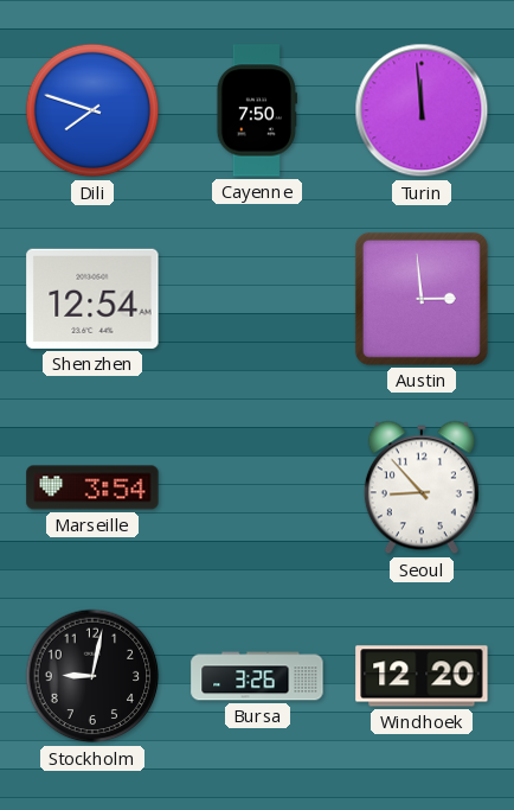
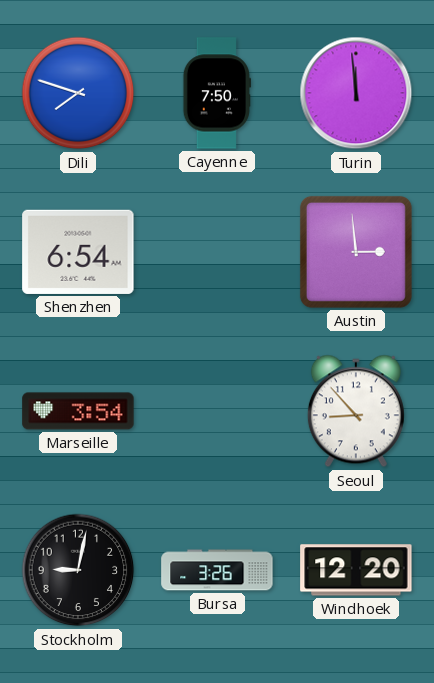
Shenzhen: 12:54 -> 6:54
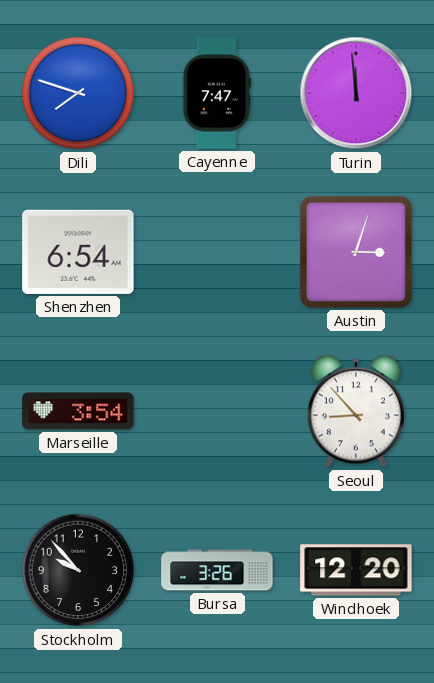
Cayenne: 7:50 -> 7:47
Austin: 2:59 -> 3:03
Stockholm: 9:02 -> 9:53
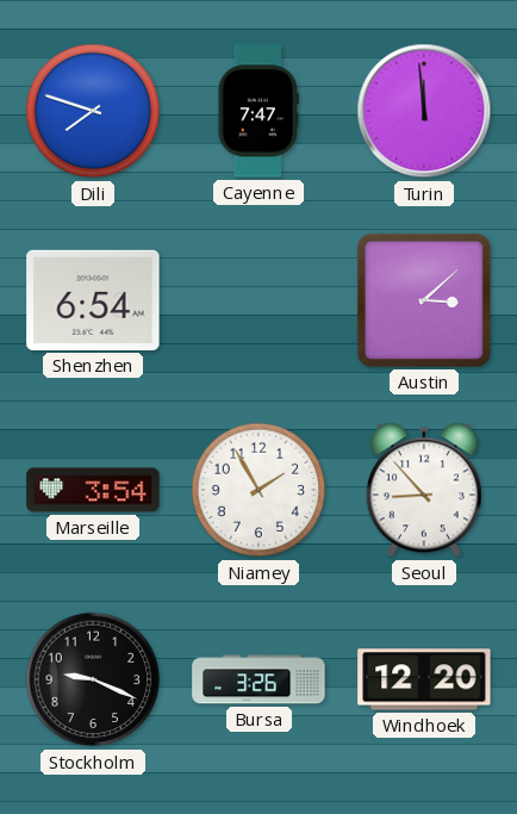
Austin: 3:03 -> 3:08
Niamey: none -> 1:55
Stockholm: 9:53 -> 9:19
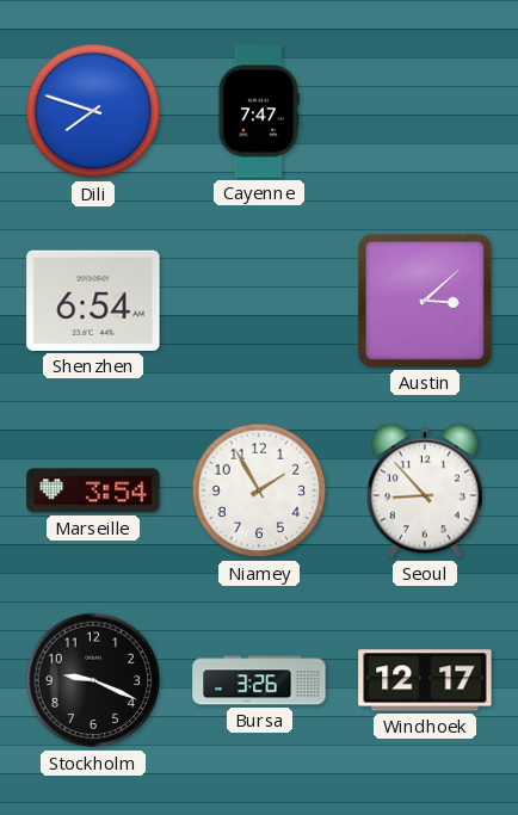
Turin: 11:59 -> none
Windhoek: 12:20 -> 12:17
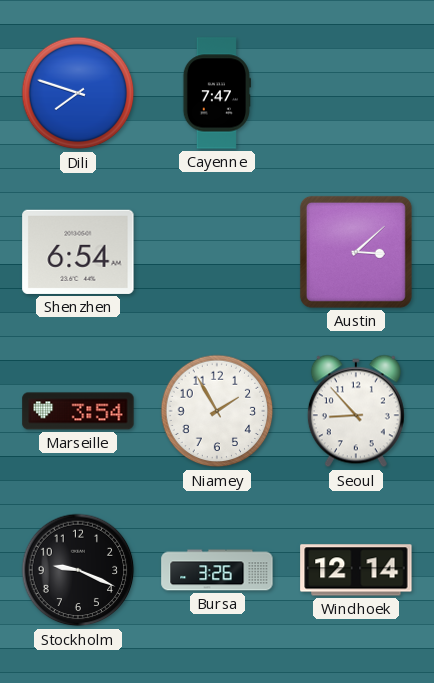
Windhoek: 12:17 -> 12:14
